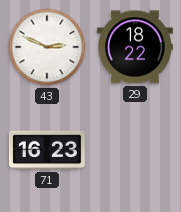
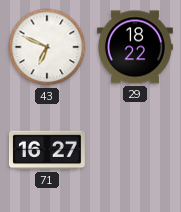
43: 2:49 -> 6:49
71: 16:23 -> 16:27
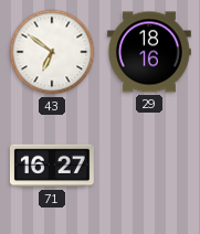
43: 6:49 -> 6:51
29: 18:22 -> 18:16
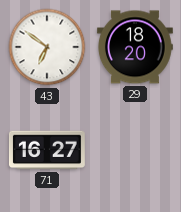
29: 18:16 -> 18:20
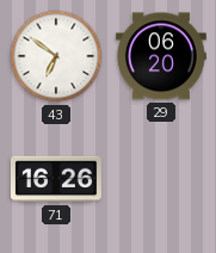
29: 18:20 -> 06:20
71: 16:27 -> 16:26
